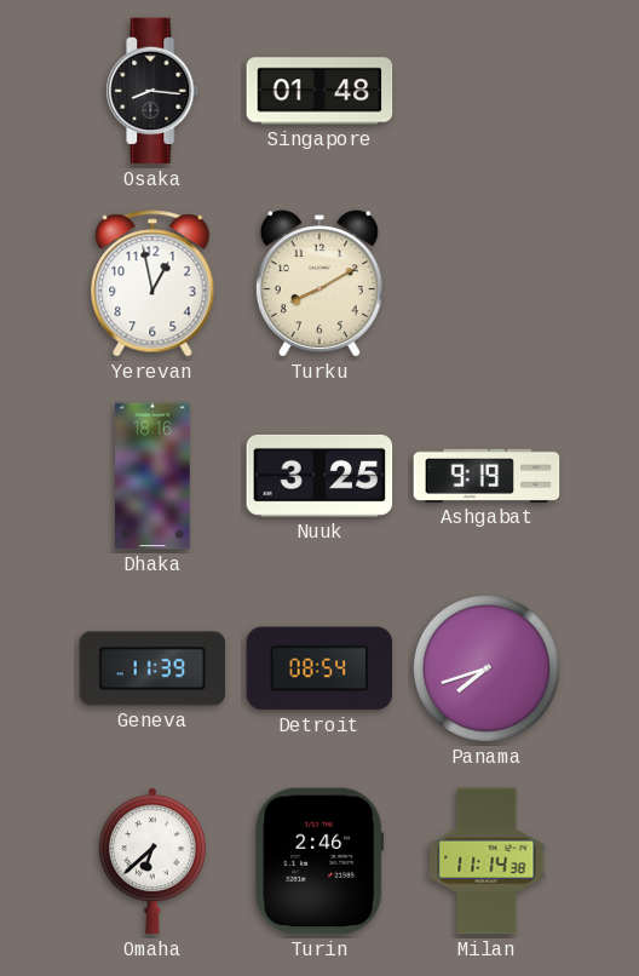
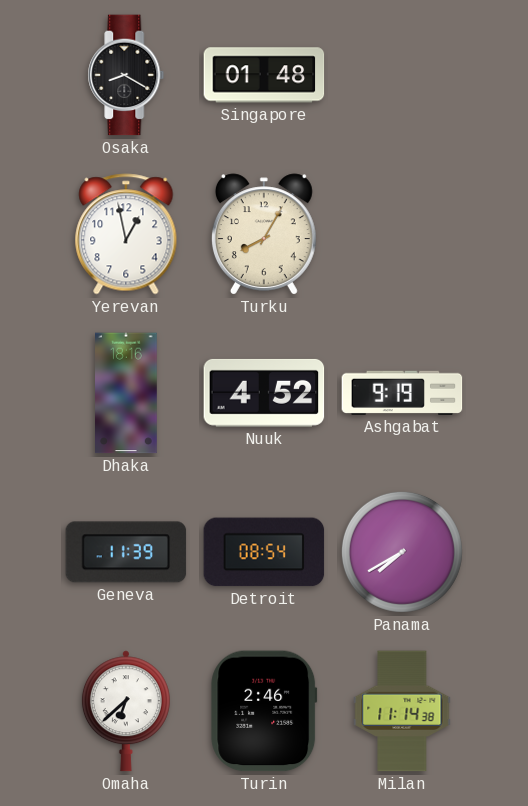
Osaka: 8:16 -> 8:20
Turku: 8:10 -> 8:05
Nuuk: 3:25 -> 4:52
Panama: 7:42 -> 7:40
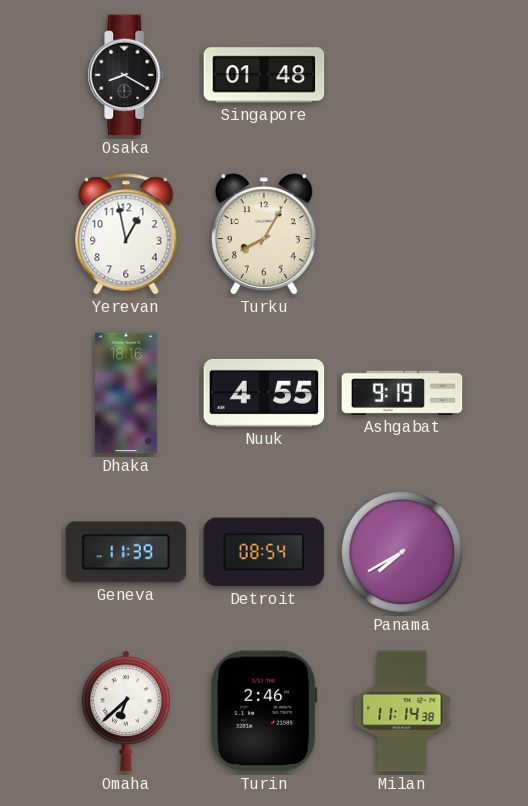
Nuuk: 4:52 -> 4:55
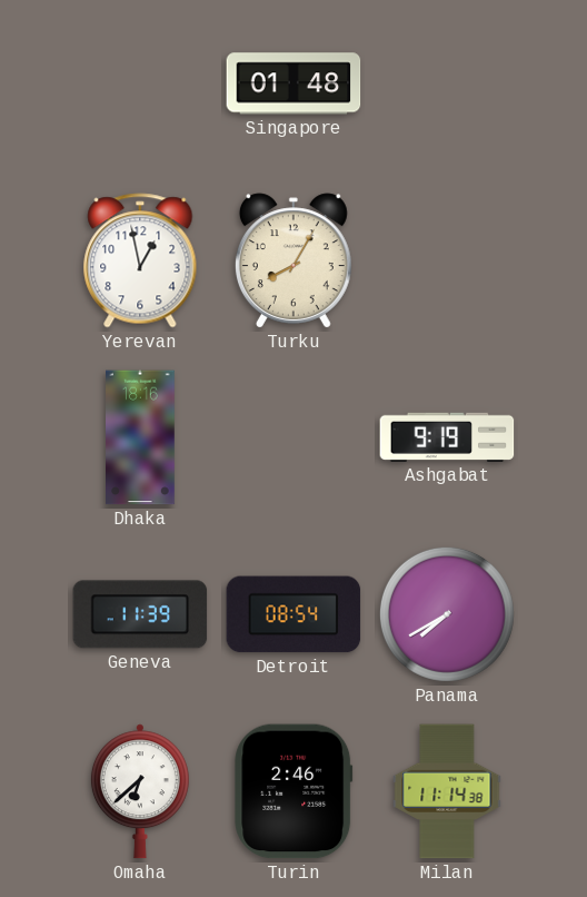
Osaka: 8:20 -> none
Nuuk: 4:55 -> none
